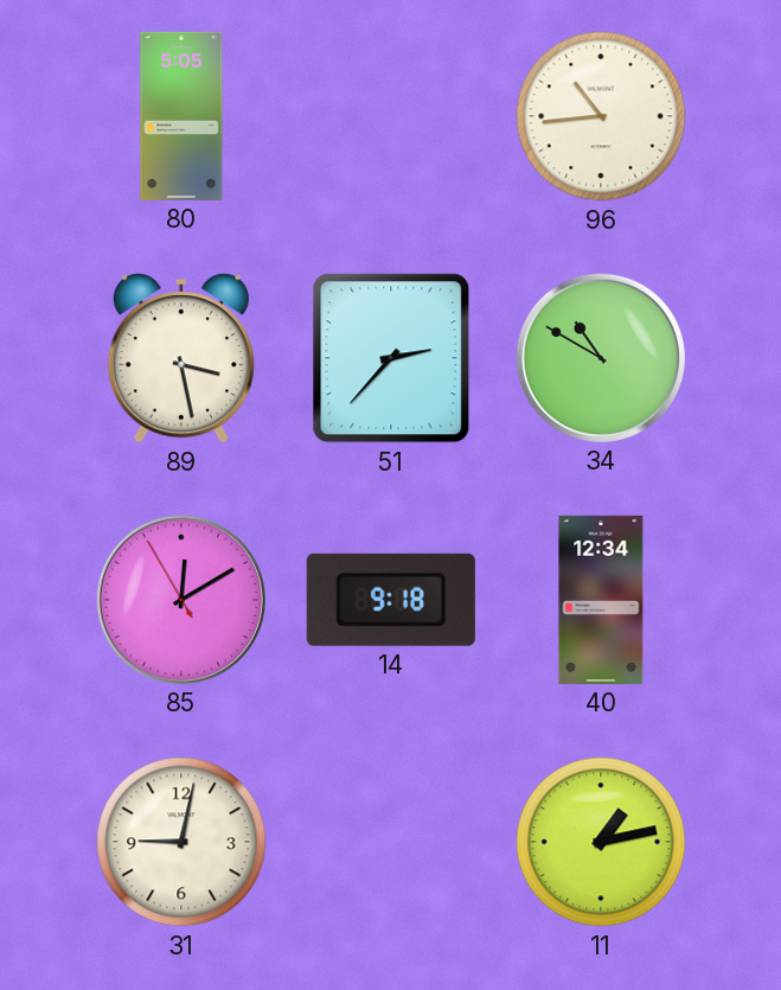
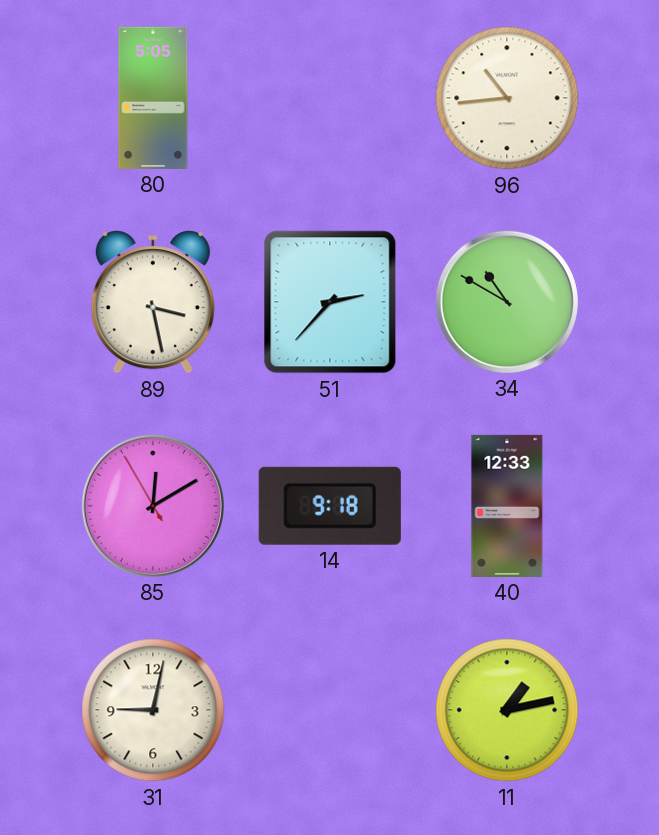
40: 12:34 -> 12:33
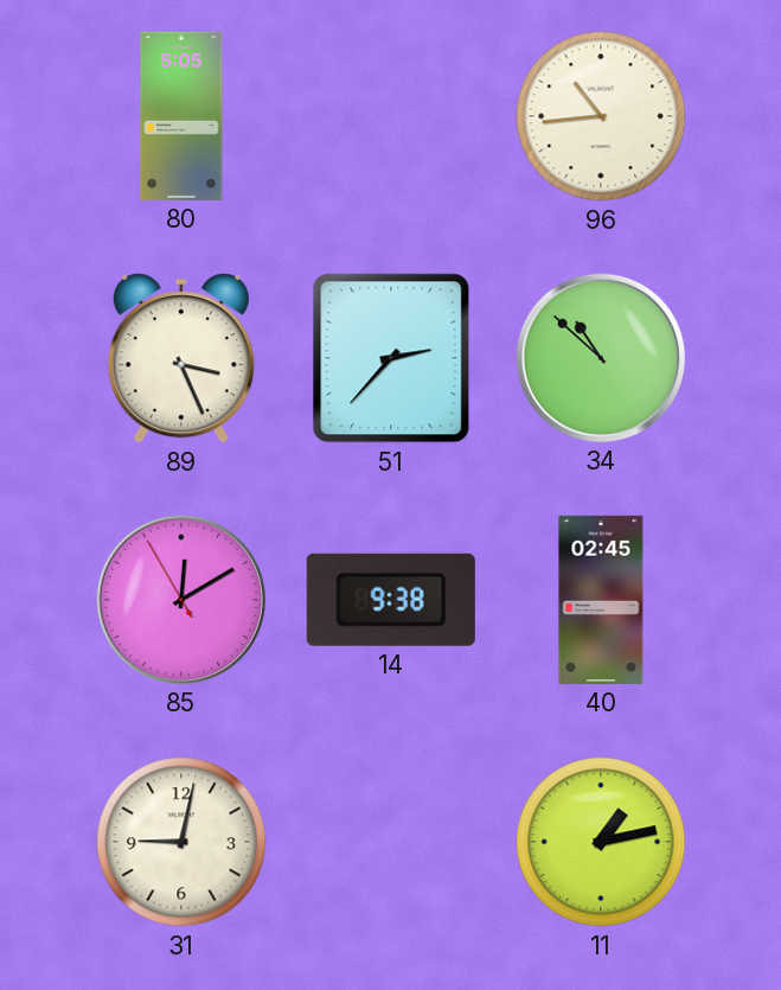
89: 3:28 -> 3:26
34: 10:50 -> 10:52
14: 9:18 -> 9:38
40: 12:33 -> 02:45
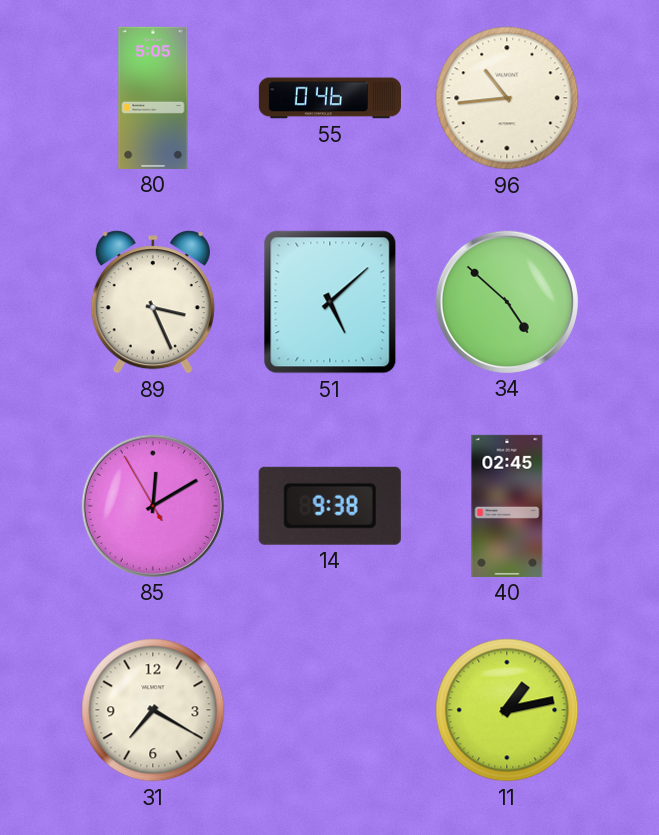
55: none -> 0:46
51: 2:37 -> 5:08
34: 10:52 -> 4:52
31: 9:02 -> 7:20
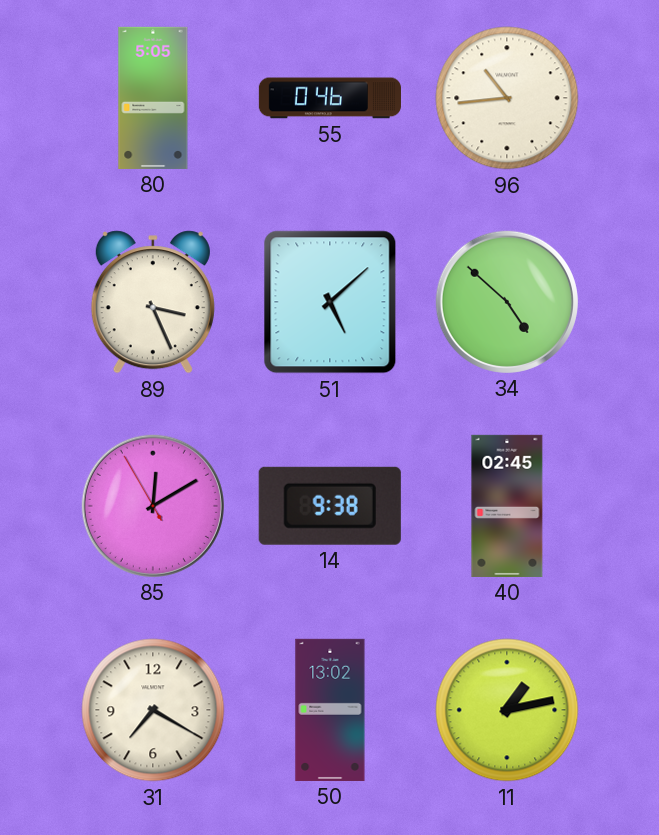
50: none -> 13:02
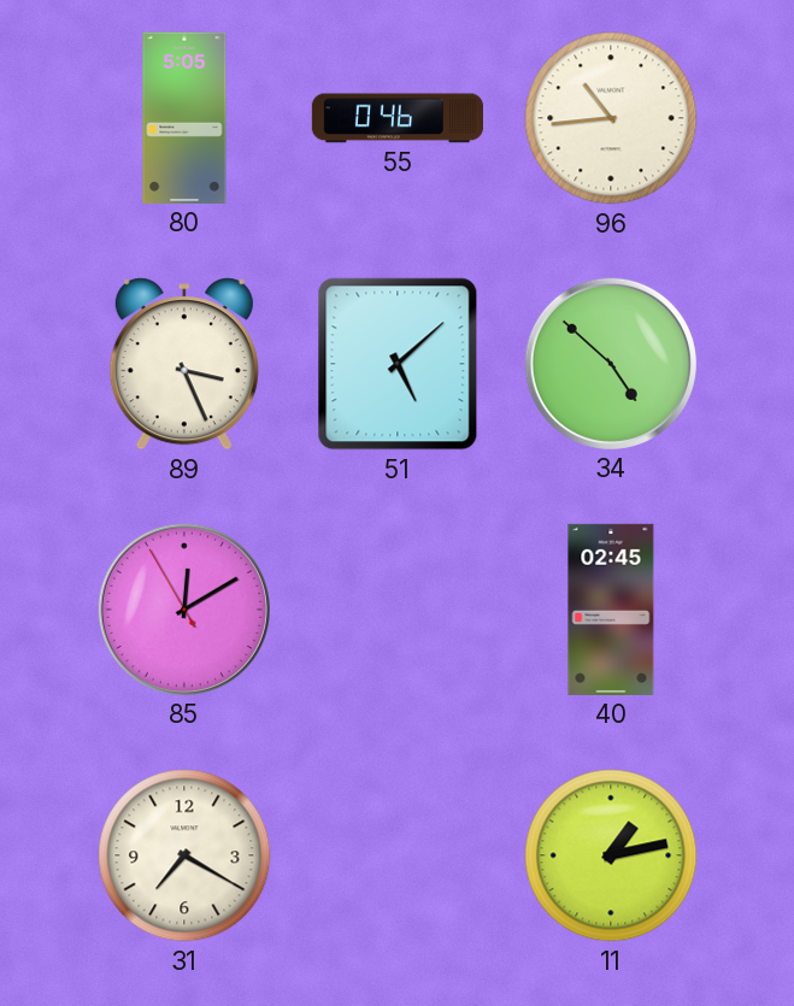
14: 9:38 -> none
50: 13:02 -> none
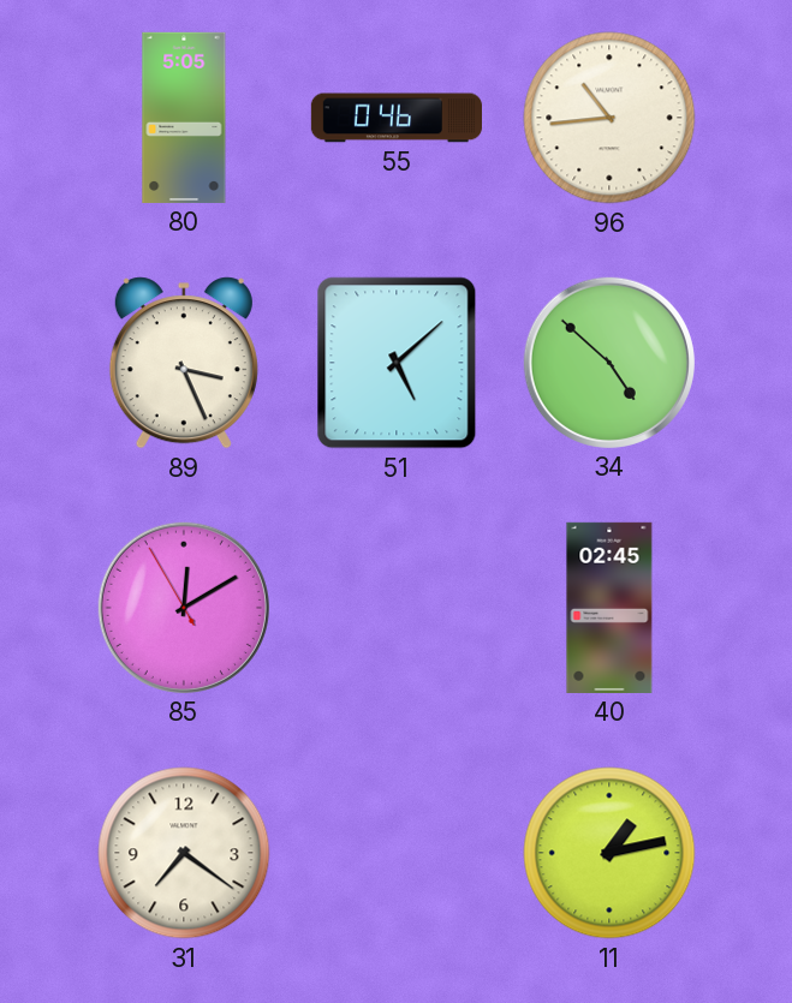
31: 7:20 -> 7:21
